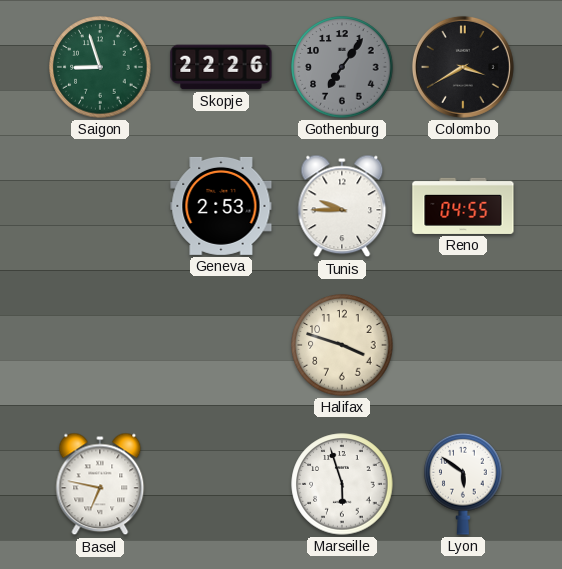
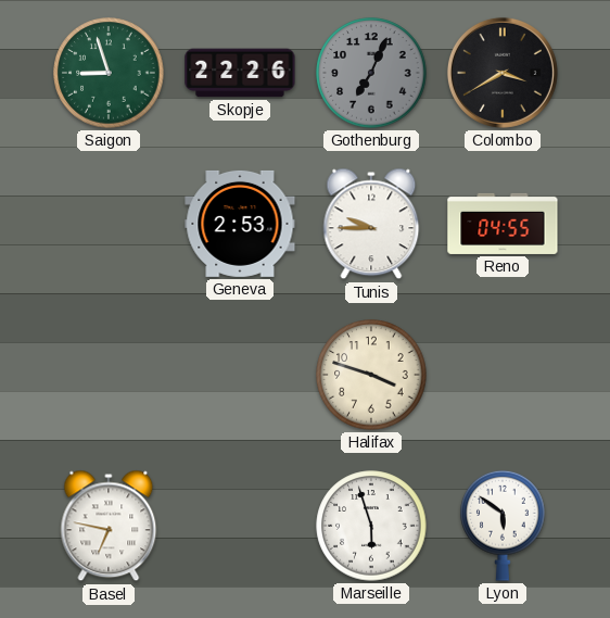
Gothenburg: 7:06 -> 7:04
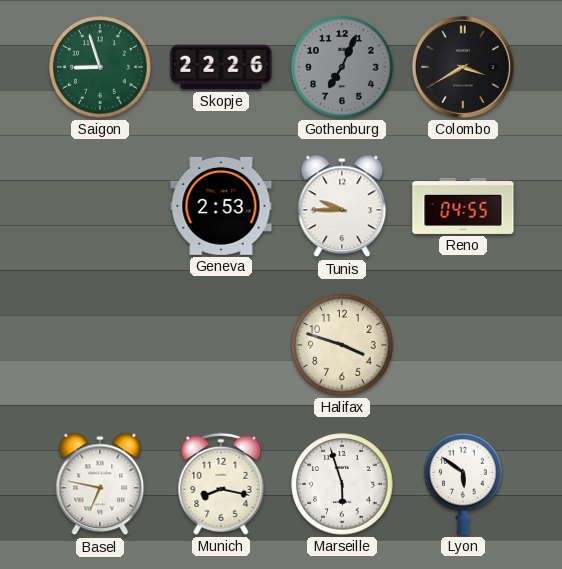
Munich: none -> 8:17
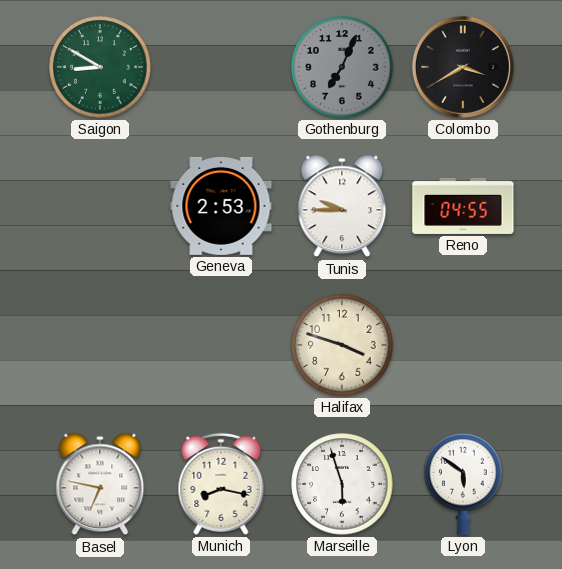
Saigon: 8:57 -> 8:50
Skopje: 22:26 -> none
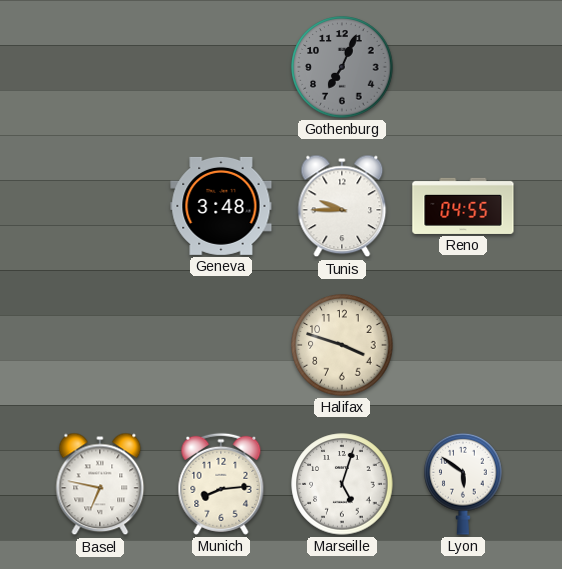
Saigon: 8:50 -> none
Colombo: 3:40 -> none
Geneva: 2:53 -> 3:48
Munich: 8:17 -> 8:14
Marseille: 5:57 -> 5:03
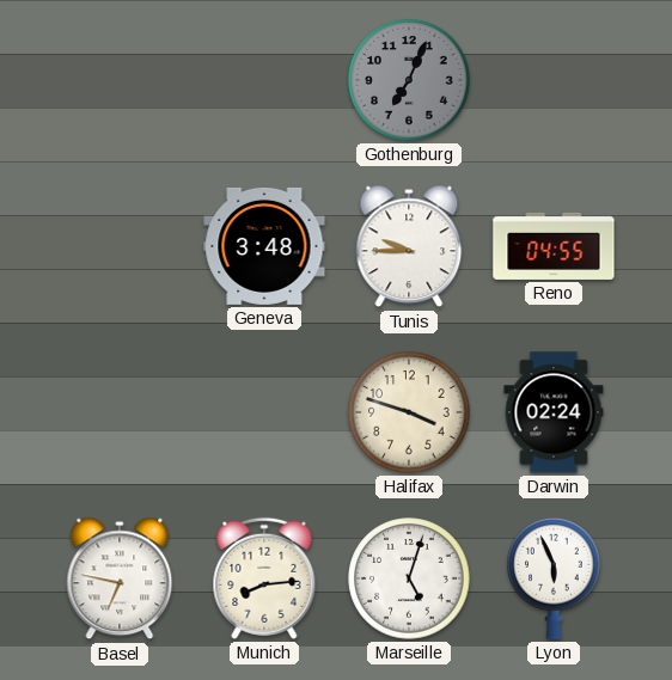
Darwin: none -> 02:24
Lyon: 5:51 -> 5:56
